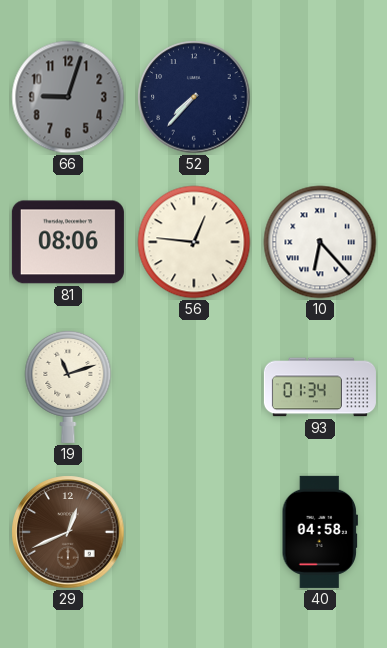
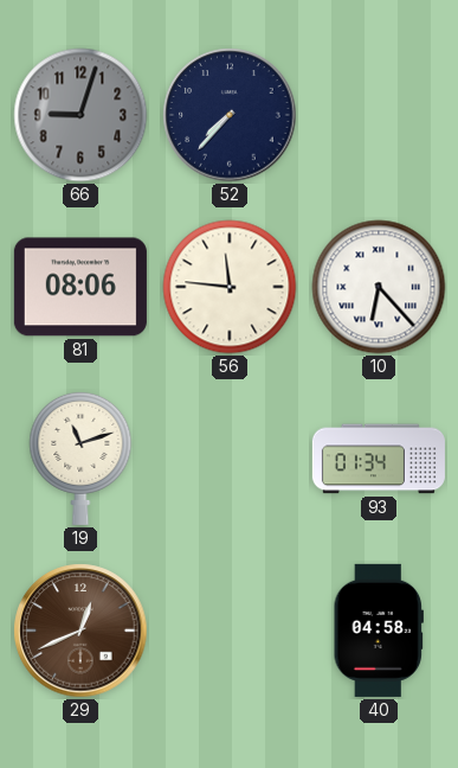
56: 12:46 -> 11:46
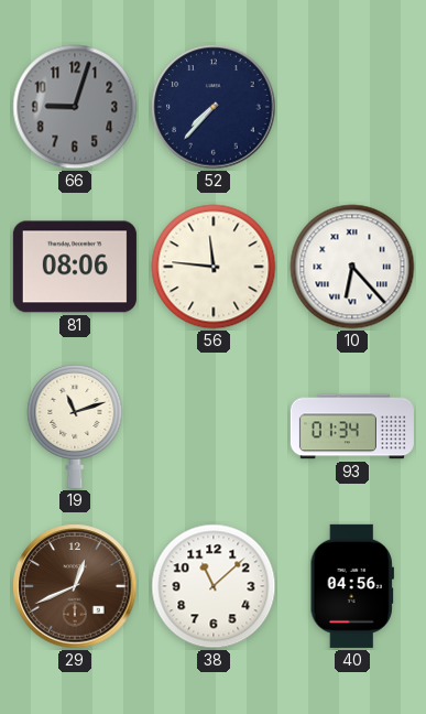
38: none -> 11:08
40: 04:58 -> 04:56
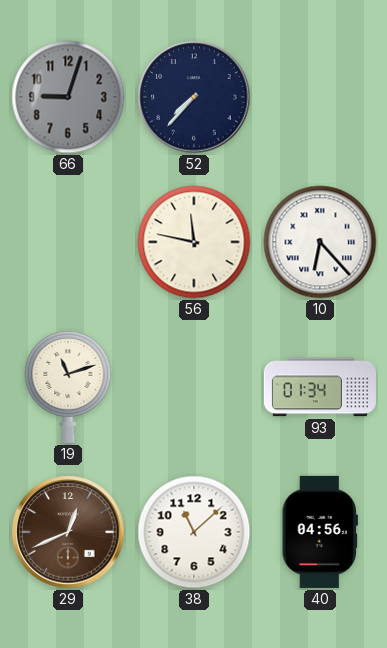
81: 08:06 -> none
56: 11:46 -> 11:47
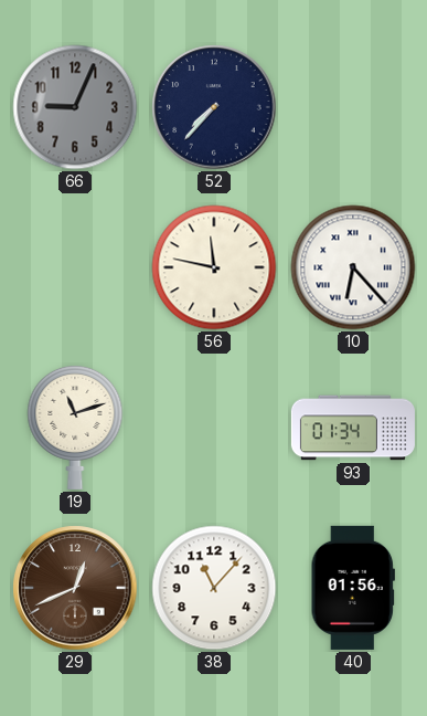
66: 9:03 -> 9:04
38: 11:08 -> 11:07
40: 04:56 -> 01:56
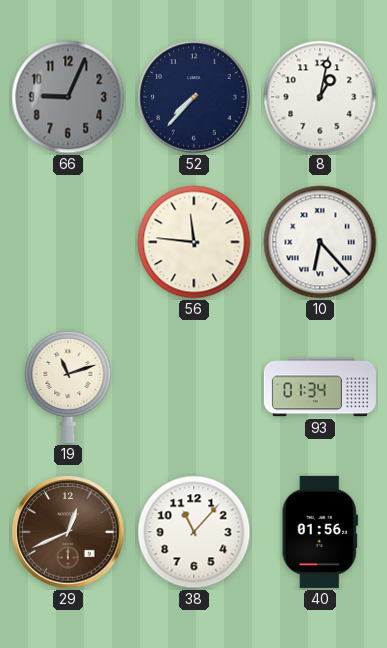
8: none -> 1:02
56: 11:47 -> 11:46
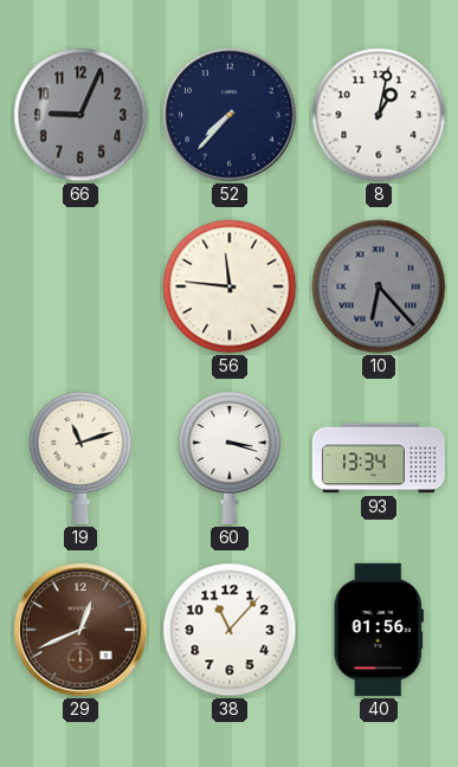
10 dial: white -> grey
60: none -> 3:18
93: 01:34 -> 13:34
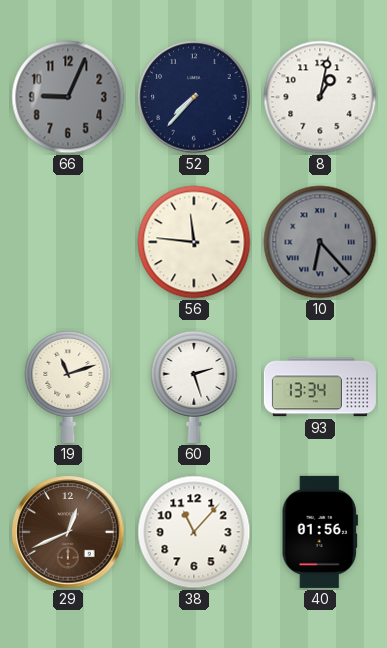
60: 3:18 -> 2:27
